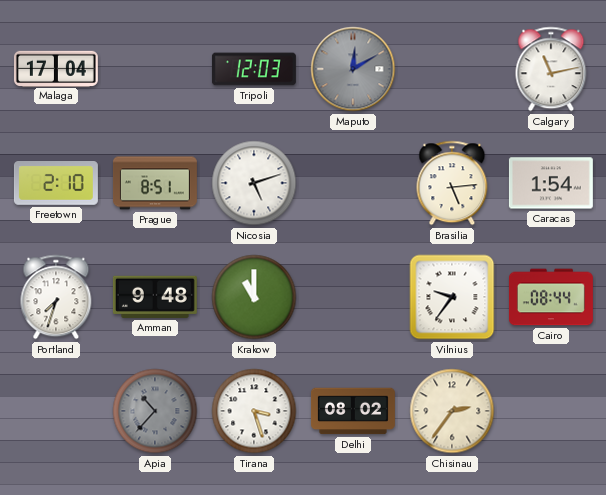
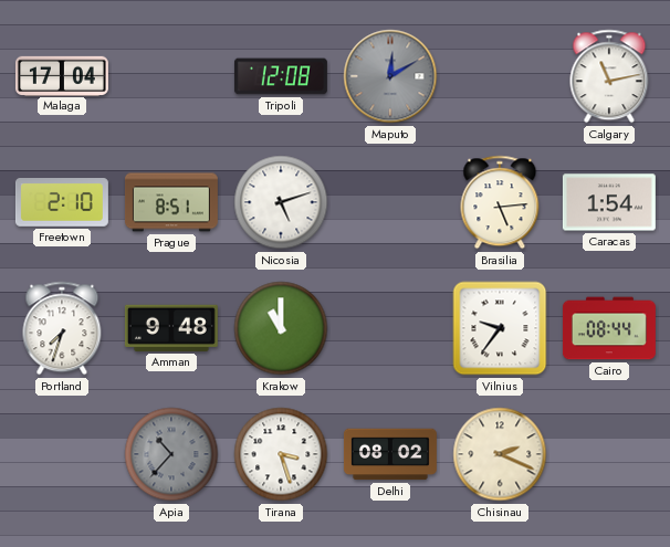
Tripoli: 12:03 -> 12:08
Chisinau: 2:36 -> 2:19
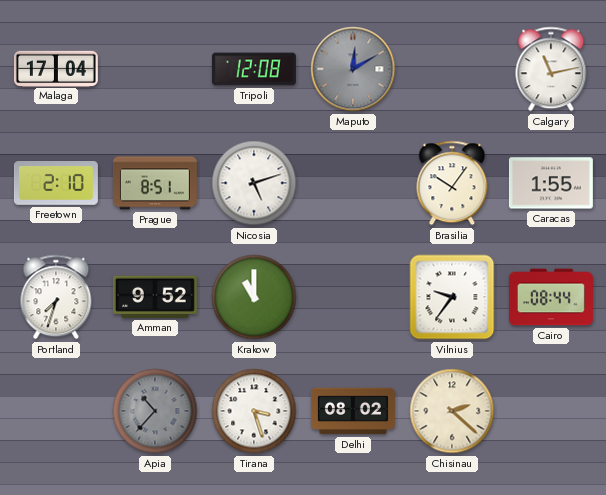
Brasilia: 5:14 -> 10:06
Caracas: 1:54 -> 1:55
Amman: 9:48 -> 9:52
Chisinau: 2:19 -> 2:22
